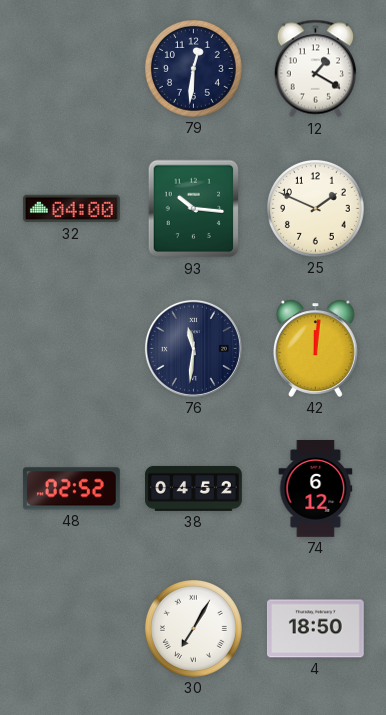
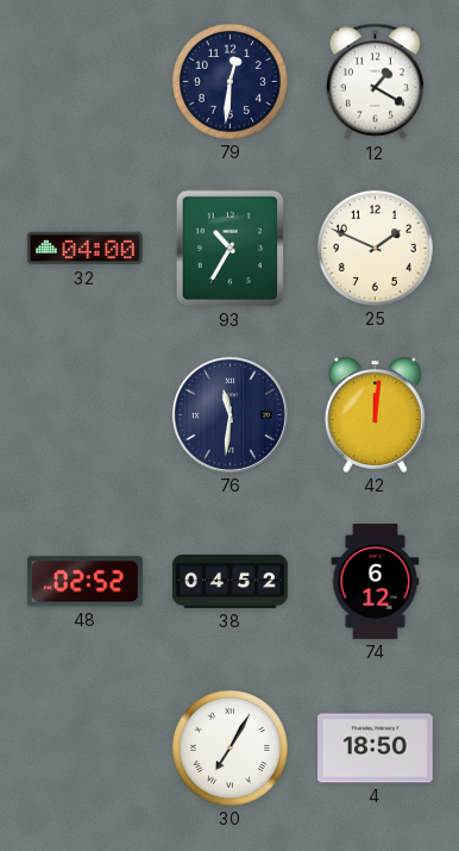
93: 10:16 -> 10:35
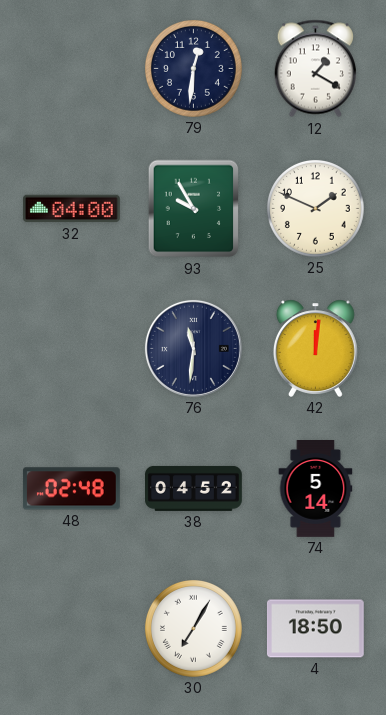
93: 10:35 -> 9:55
48: 02:52 -> 02:48
74: 6:12 -> 5:14
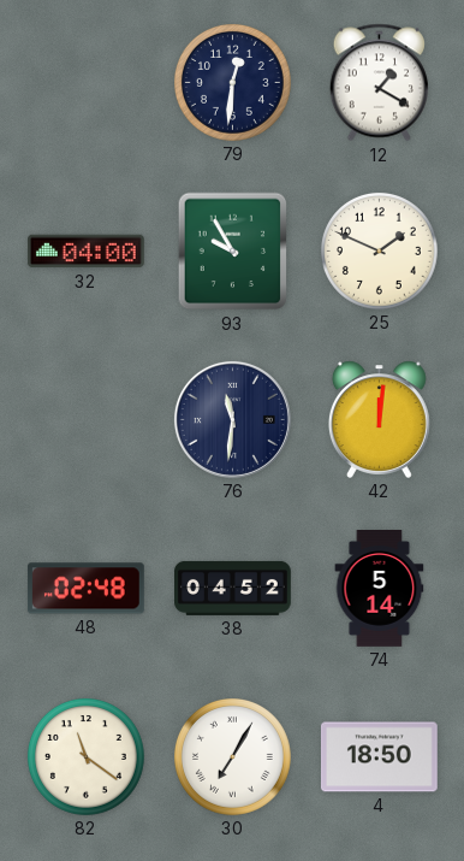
82: none -> 11:21
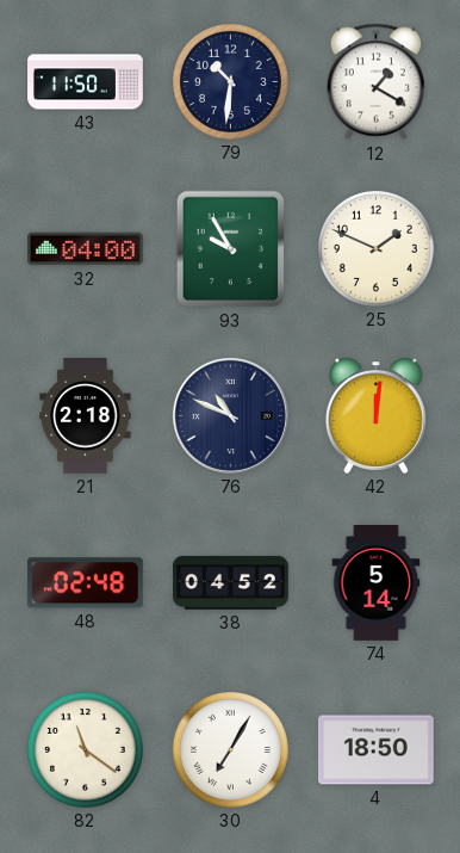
43: none -> 11:50
79: 12:31 -> 10:31
21: none -> 2:18
76: 11:31 -> 10:49
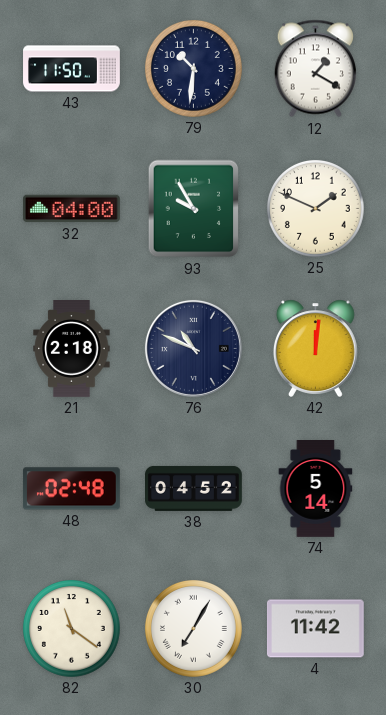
4: 18:50 -> 11:42
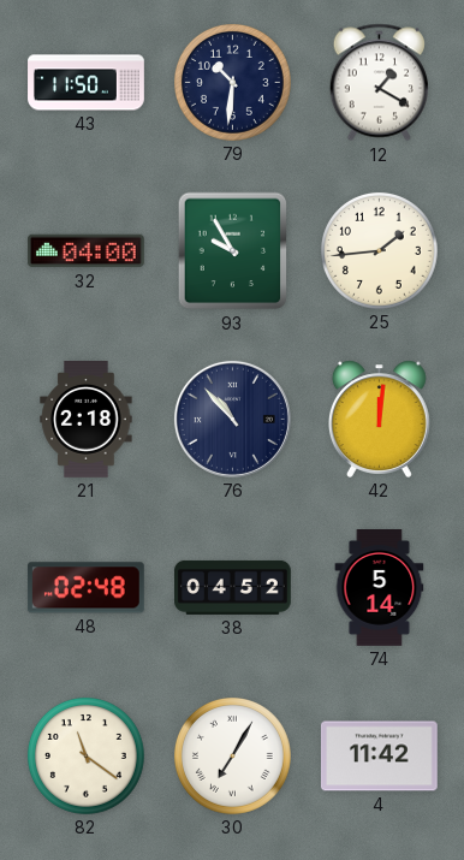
25: 1:49 -> 1:44
76: 10:49 -> 10:53
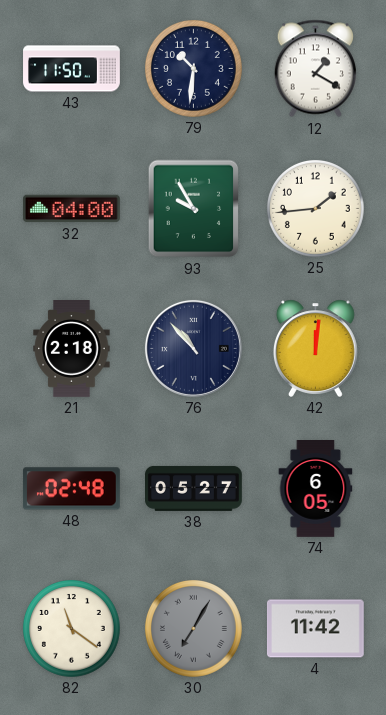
38: 04:52 -> 05:27
74: 5:14 -> 6:05
30 dial: white -> grey
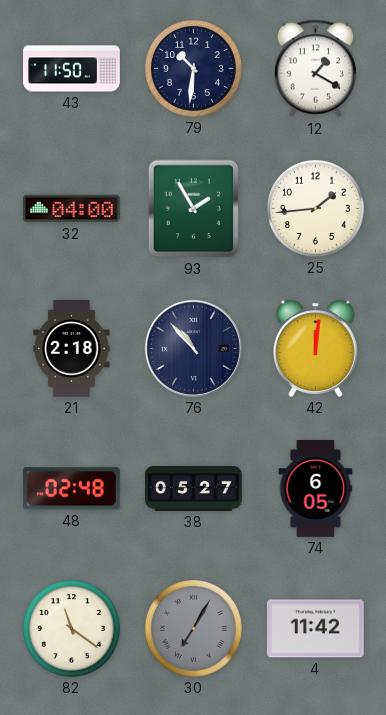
93: 9:55 -> 1:55
